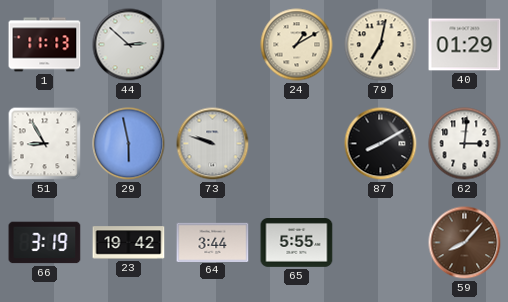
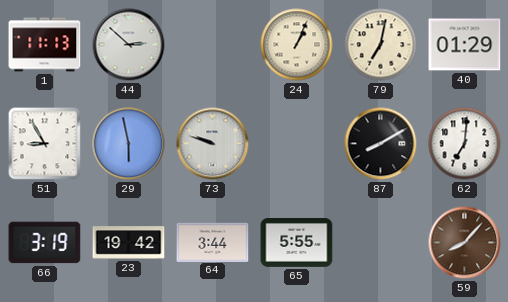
24: 1:10 -> 1:04
62: 3:01 -> 7:01
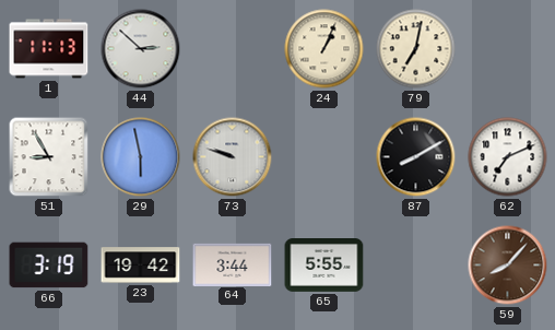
40: 01:29 -> none
62: 7:01 -> 7:11
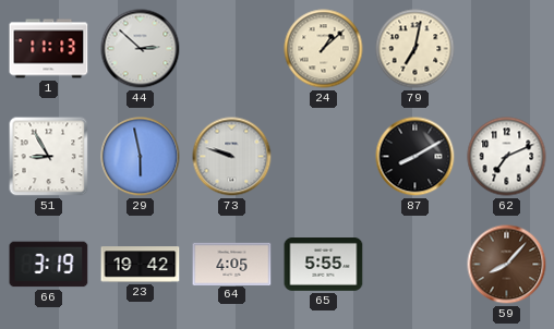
24: 1:04 -> 1:08
64: 3:44 -> 4:05
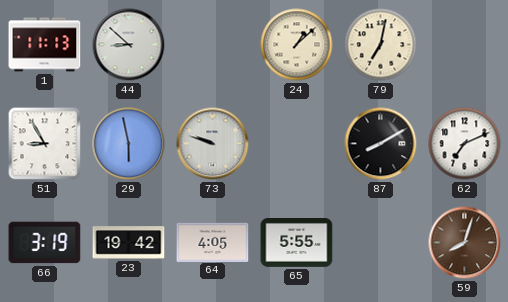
44: 2:52 -> 8:52
59: 8:07 -> 8:03
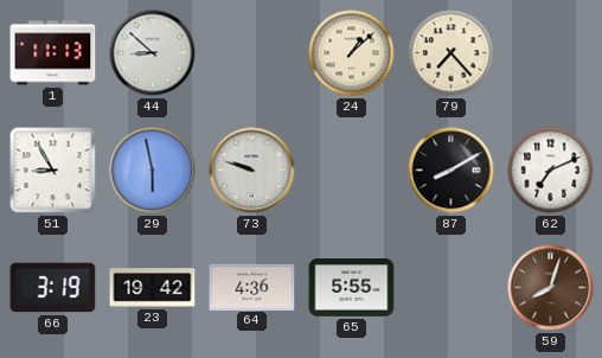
79: 7:02 -> 7:23
64: 4:05 -> 4:36
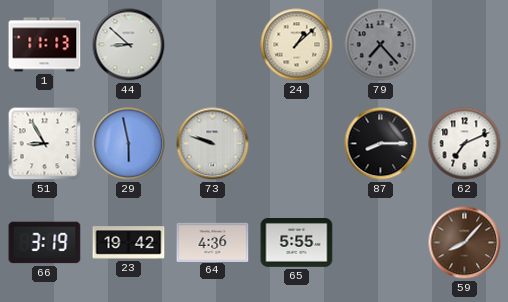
79 dial: cream -> grey
87: 8:10 -> 8:15
59: 8:03 -> 8:07
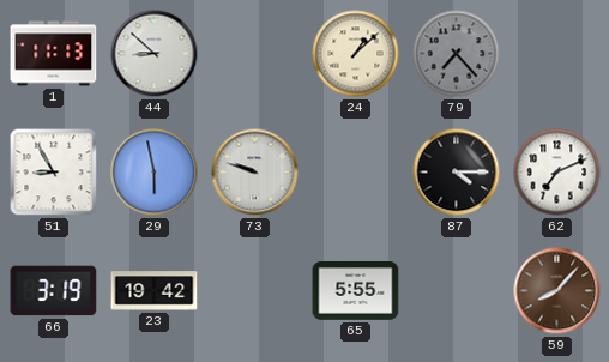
87: 8:15 -> 4:15
64: 4:36 -> none
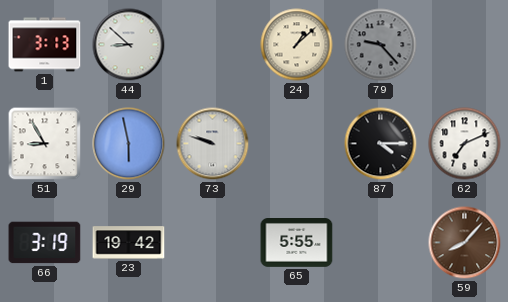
1: 11:13 -> 3:13
79: 7:23 -> 9:23
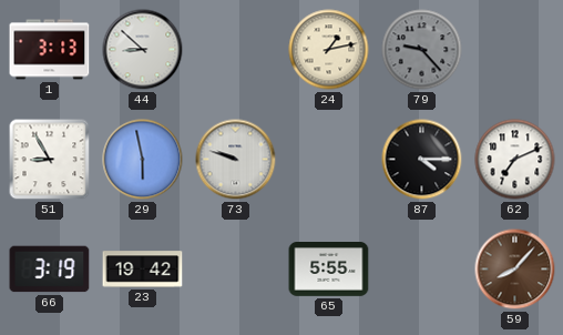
24: 1:08 -> 1:13
